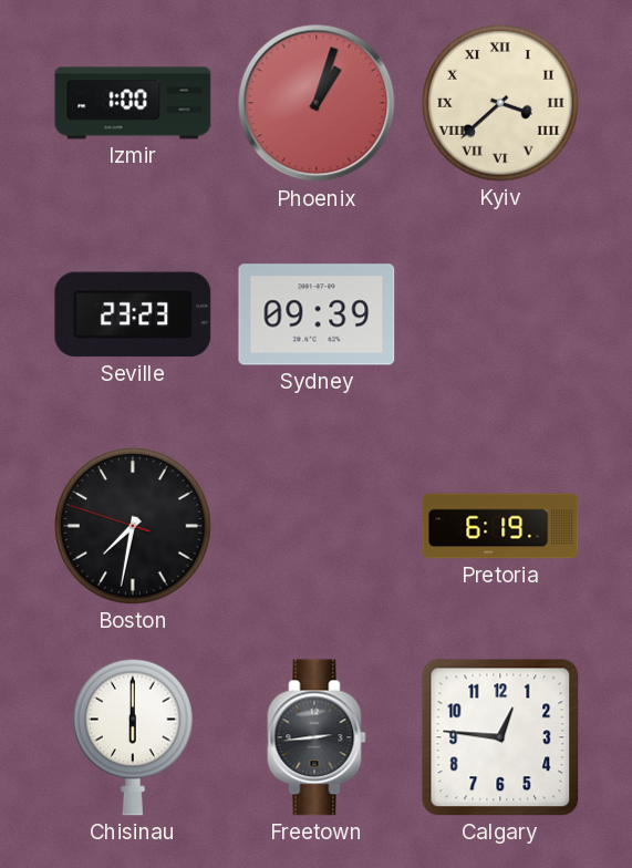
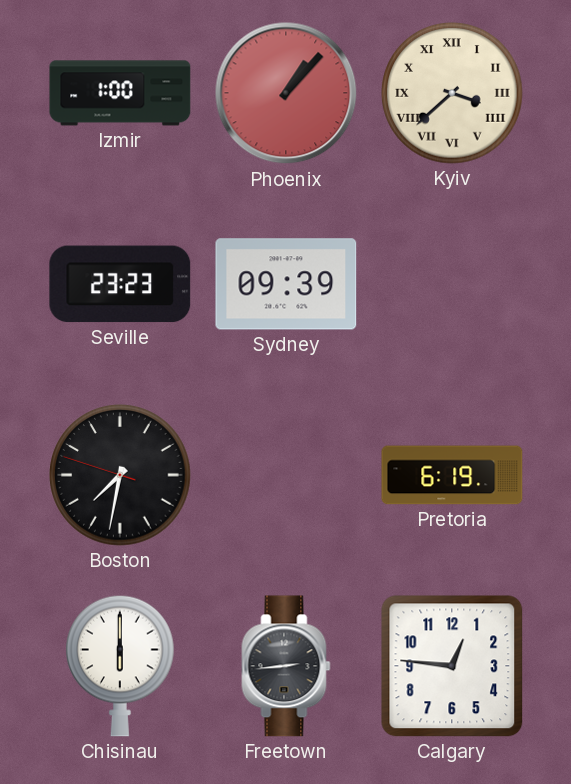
Phoenix: 1:03 -> 1:07
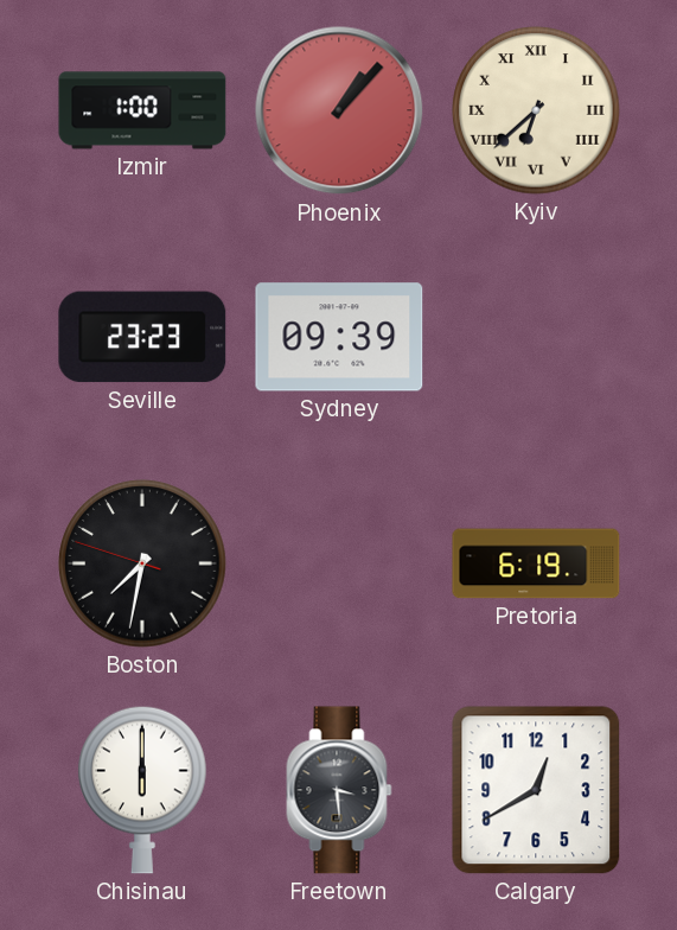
Kyiv: 3:38 -> 6:38
Freetown: 2:44 -> 3:29
Calgary: 12:46 -> 12:40
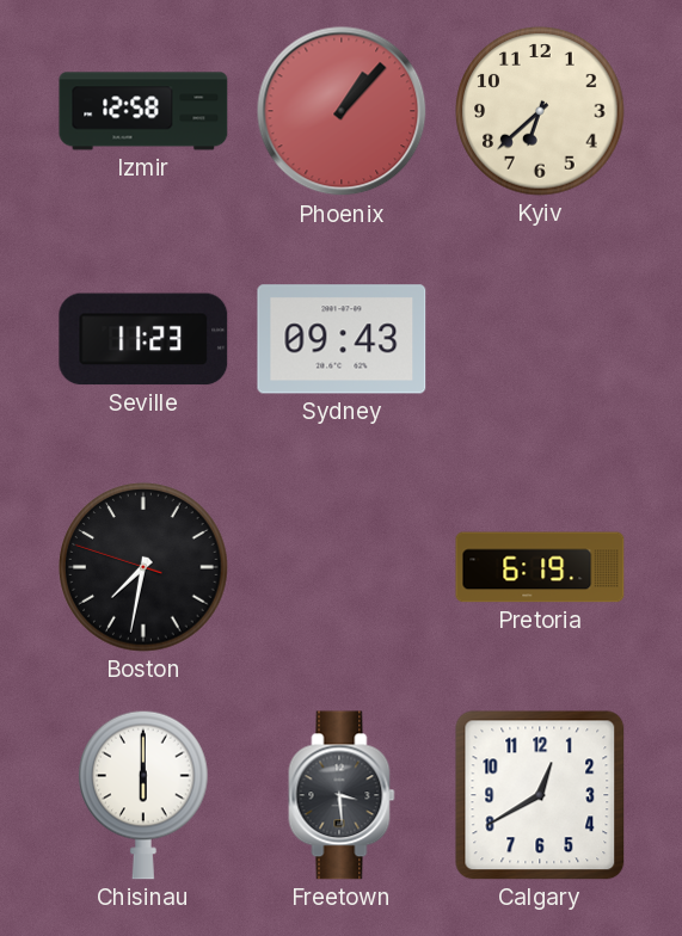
Izmir: 1:00 -> 12:58
Kyiv numerals: Roman -> Arabic
Seville: 23:23 -> 11:23
Sydney: 09:39 -> 09:43
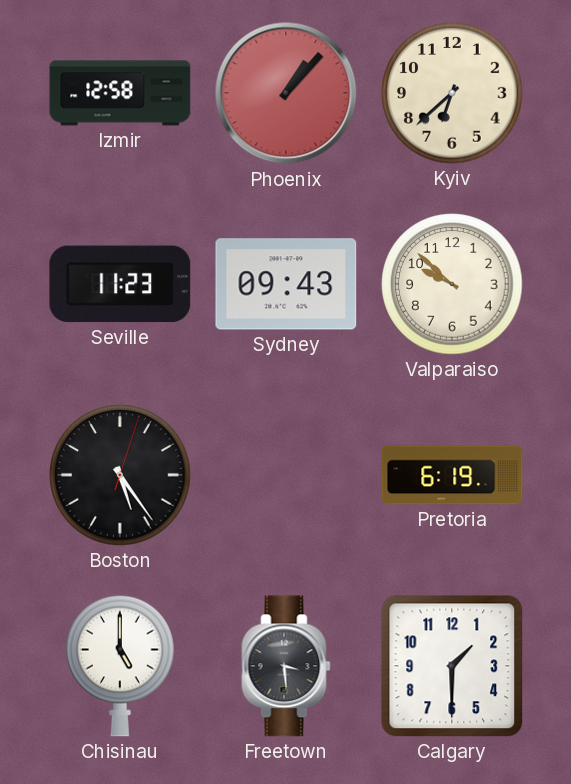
Valparaiso: none -> 9:52
Boston: 7:31 -> 5:24
Chisinau: 6:00 -> 5:00
Calgary: 12:40 -> 1:30
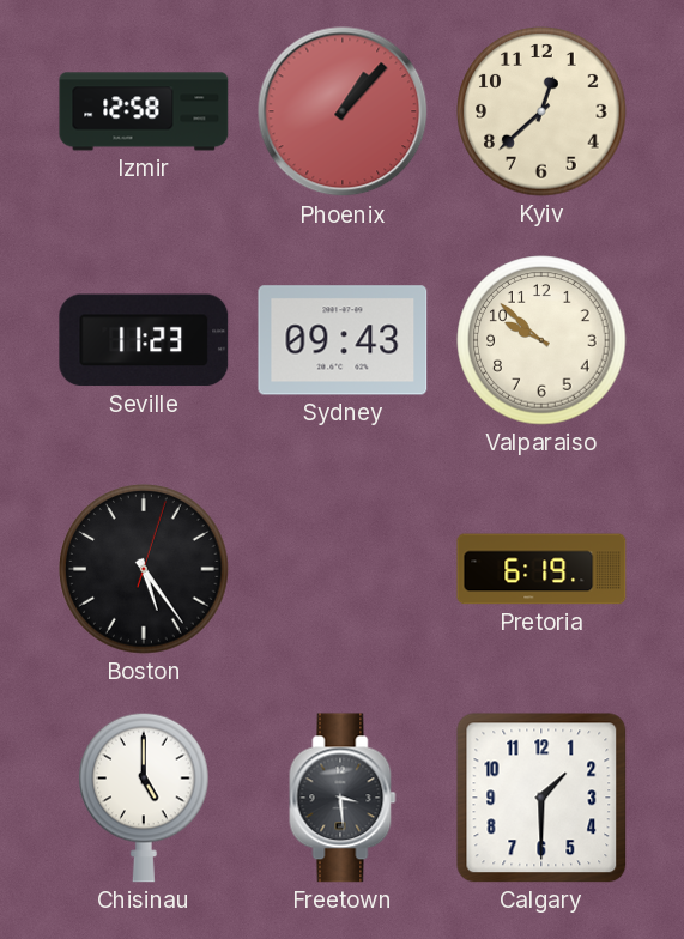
Kyiv: 6:38 -> 12:38
